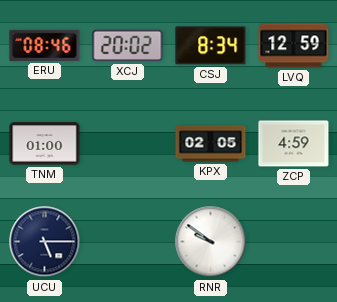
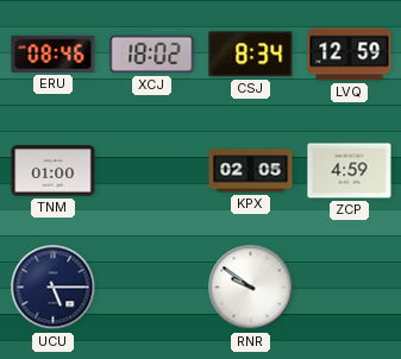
XCJ: 20:02 -> 18:02
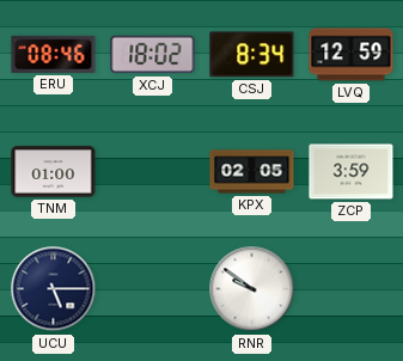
ZCP: 4:59 -> 3:59
